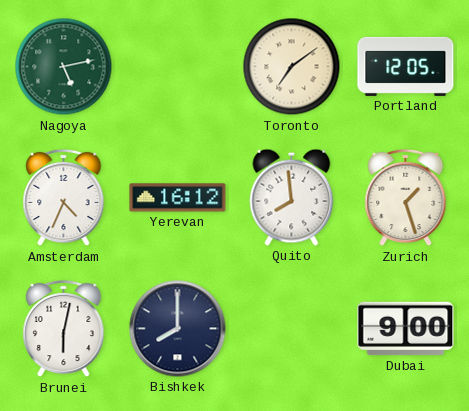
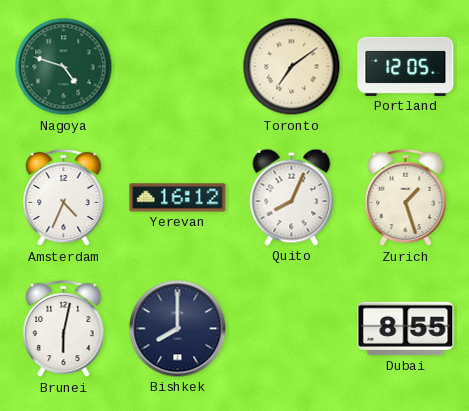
Nagoya: 5:13 -> 4:48
Quito: 7:59 -> 8:04
Dubai: 9:00 -> 8:55
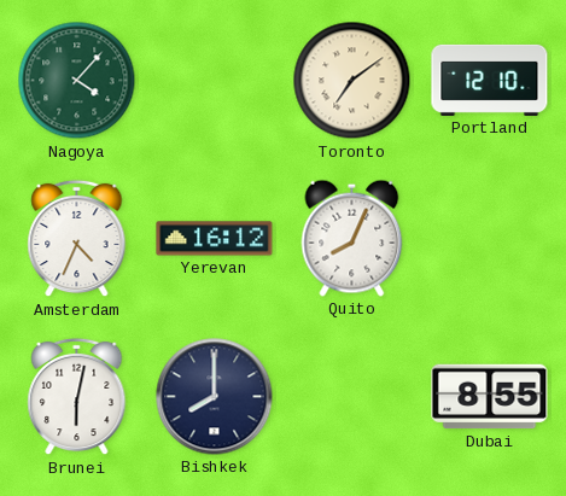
Nagoya: 4:48 -> 4:07
Portland: 12:05 -> 12:10
Zurich: 1:27 -> none
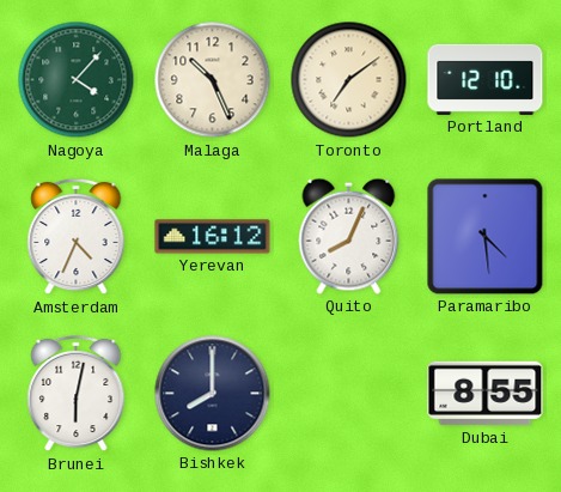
Malaga: none -> 10:26
Paramaribo: none -> 4:29
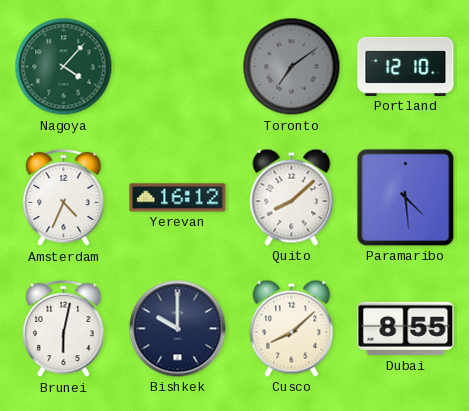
Malaga: 10:26 -> none
Toronto dial: cream -> grey
Quito: 8:04 -> 8:08
Bishkek: 8:00 -> 10:00
Cusco: none -> 8:08
